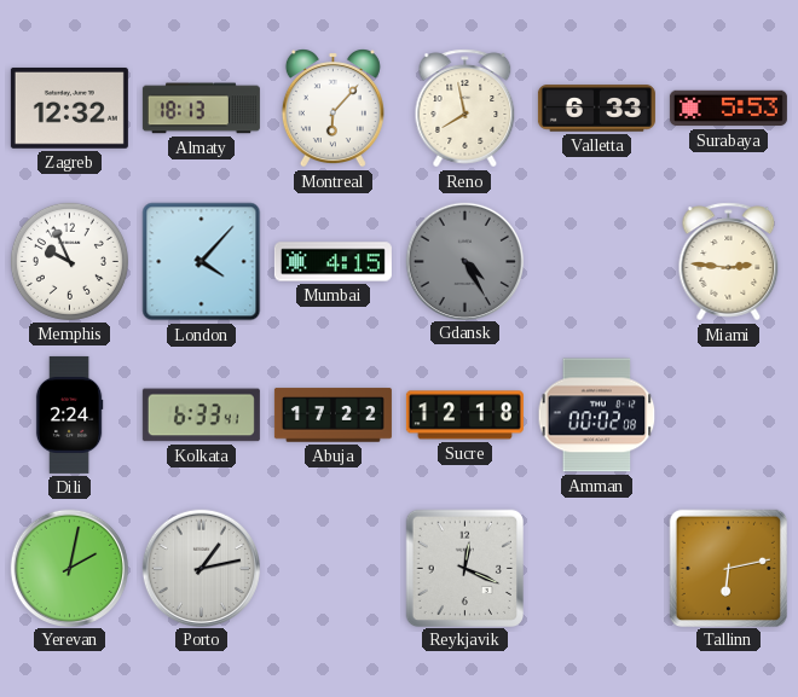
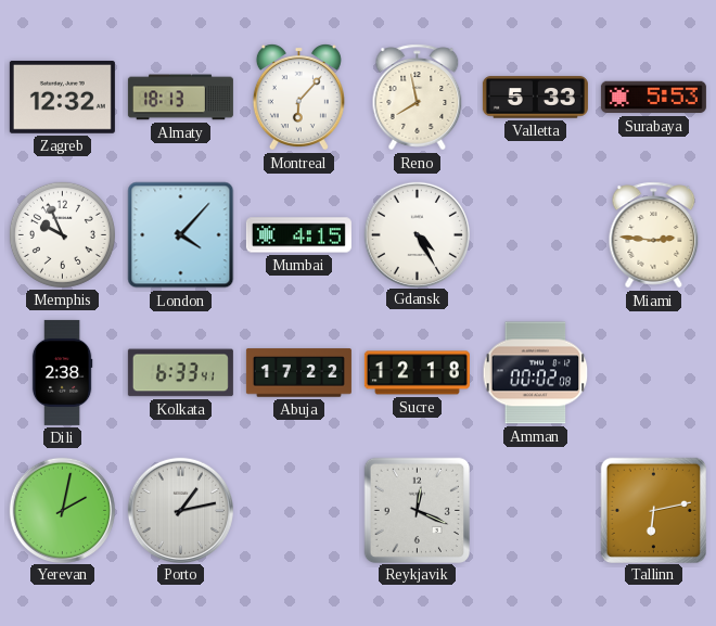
Valletta: 6:33 -> 5:33
Gdansk dial: grey -> white
Dili: 2:24 -> 2:38
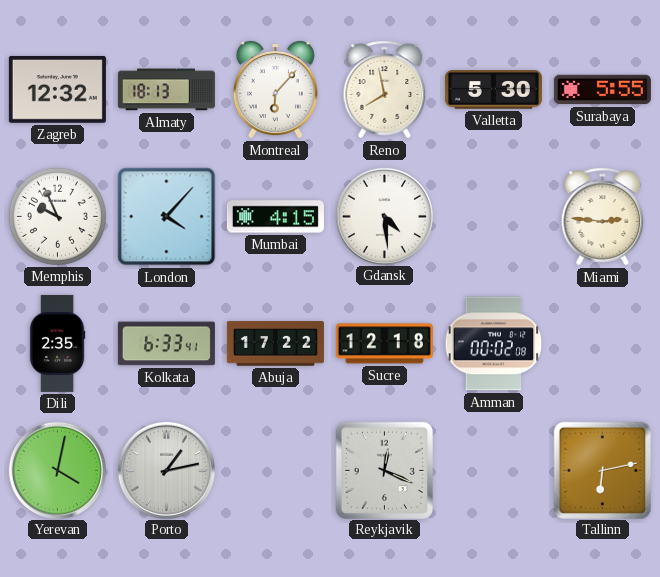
Valletta: 5:33 -> 5:30
Surabaya: 5:53 -> 5:55
Gdansk: 4:25 -> 4:29
Dili: 2:38 -> 2:35
Yerevan: 2:02 -> 4:02
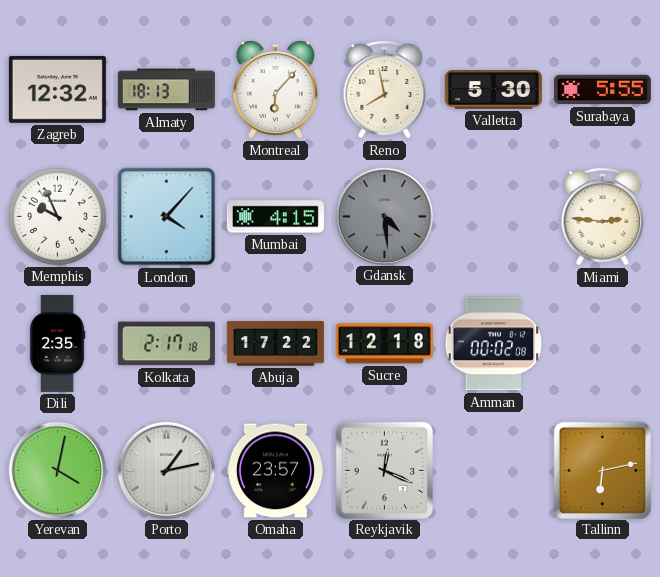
Gdansk dial: white -> grey
Kolkata: 6:33 -> 2:17
Omaha: none -> 23:57
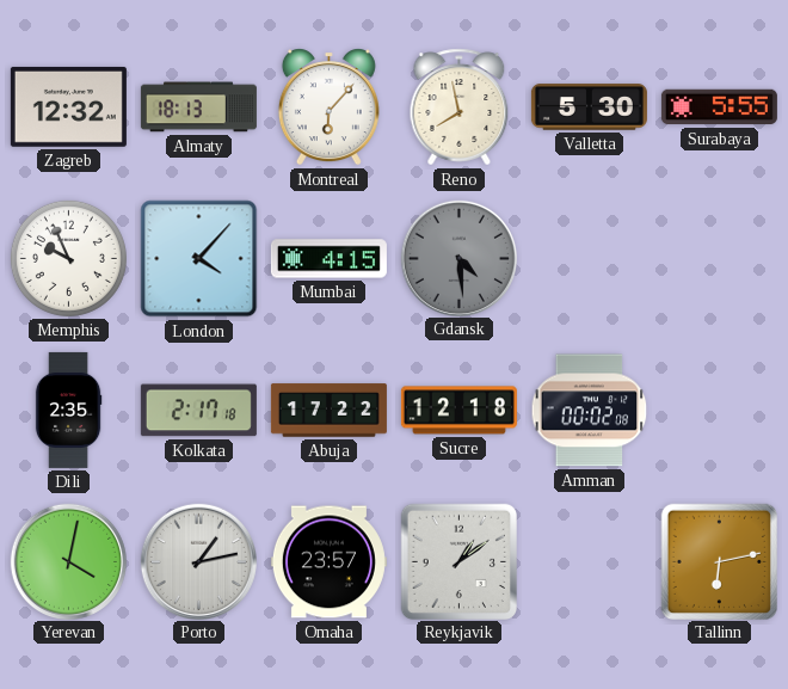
Miami: 2:46 -> none
Reykjavik: 12:19 -> 1:09
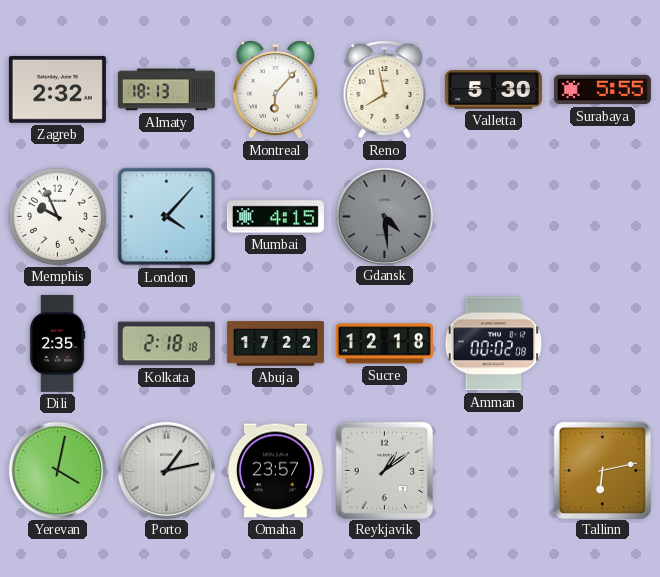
Zagreb: 12:32 -> 2:32
Kolkata: 2:17 -> 2:18
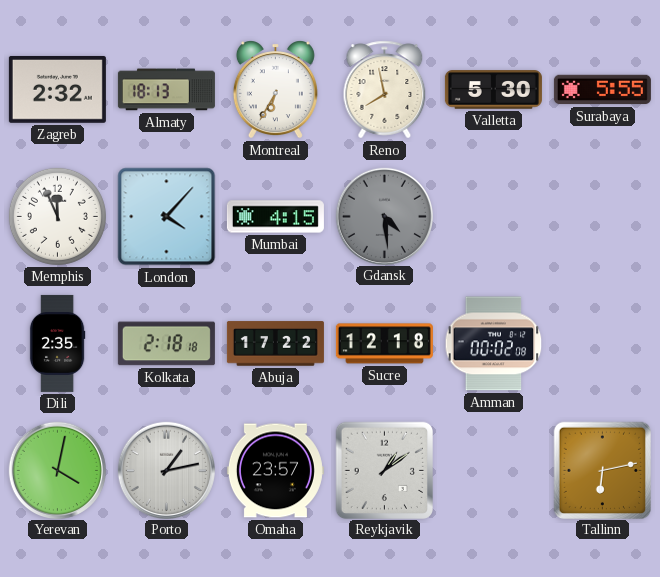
Montreal: 6:07 -> 6:35
Memphis: 9:56 -> 11:56
